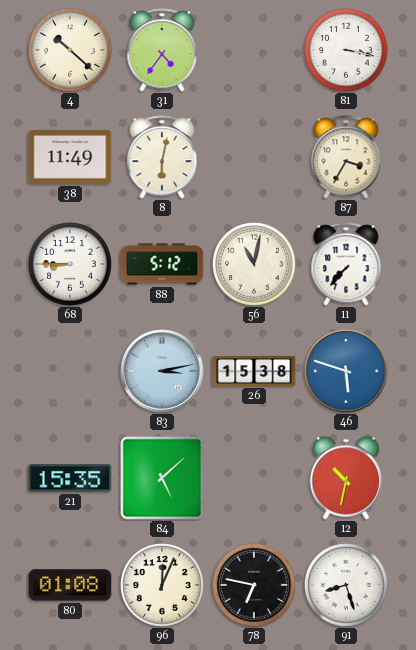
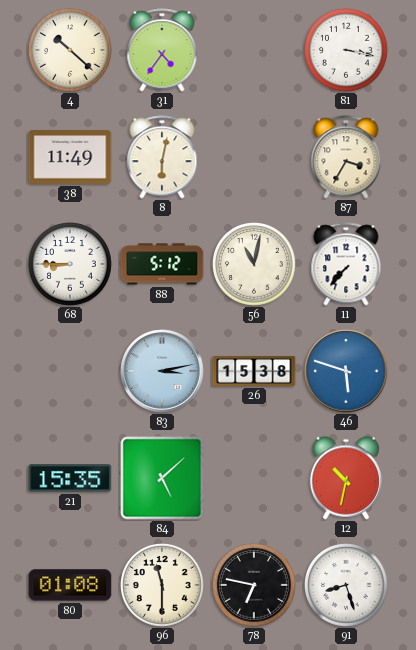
96: 12:04 -> 11:30
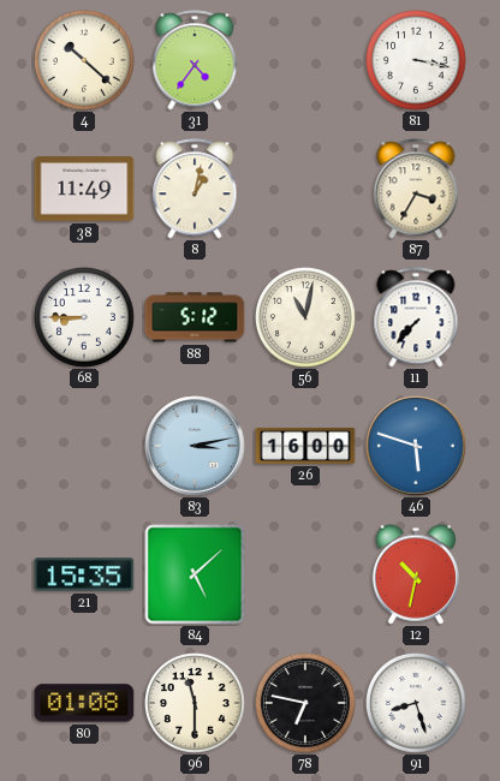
8: 6:02 -> 1:02
26: 15:38 -> 16:00
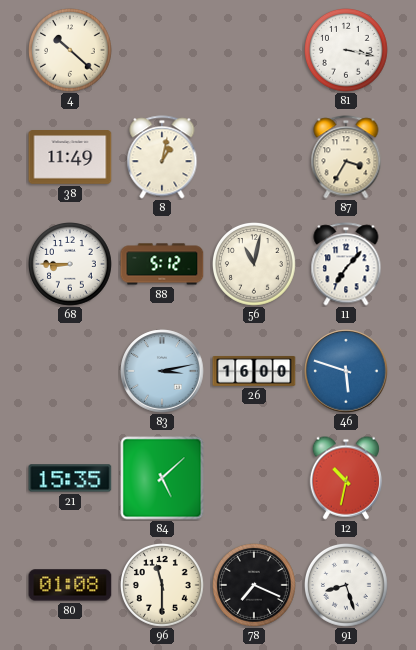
31: 4:36 -> none
11: 7:37 -> 7:07
78: 6:47 -> 7:19
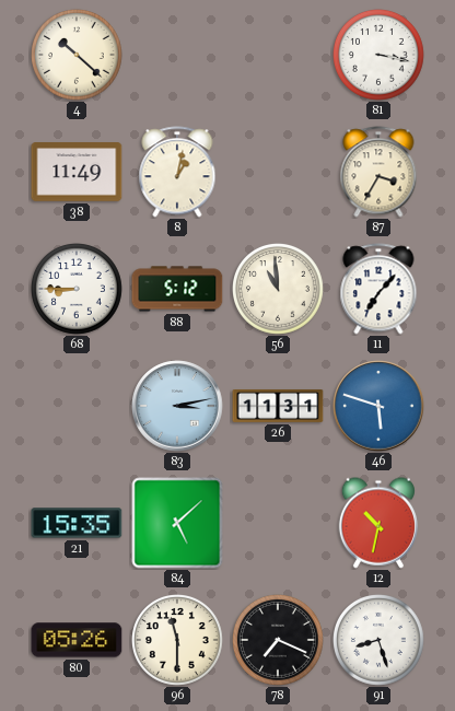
56: 11:02 -> 10:59
26: 16:00 -> 11:31
80: 01:08 -> 05:26
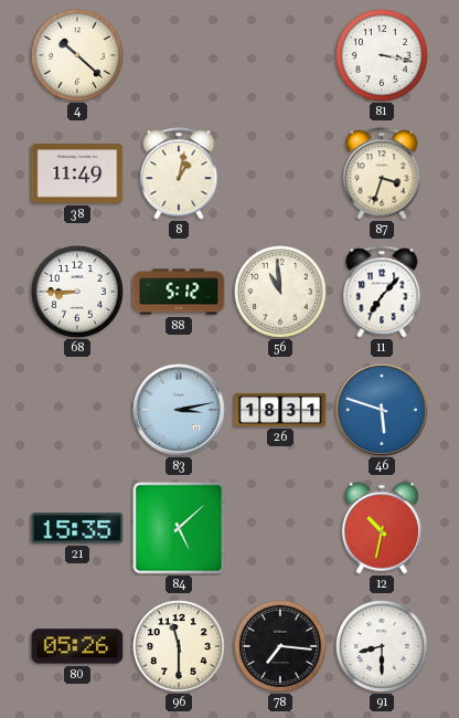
87: 3:35 -> 3:33
26: 11:31 -> 18:31
78: 7:19 -> 7:16
91: 8:27 -> 8:30
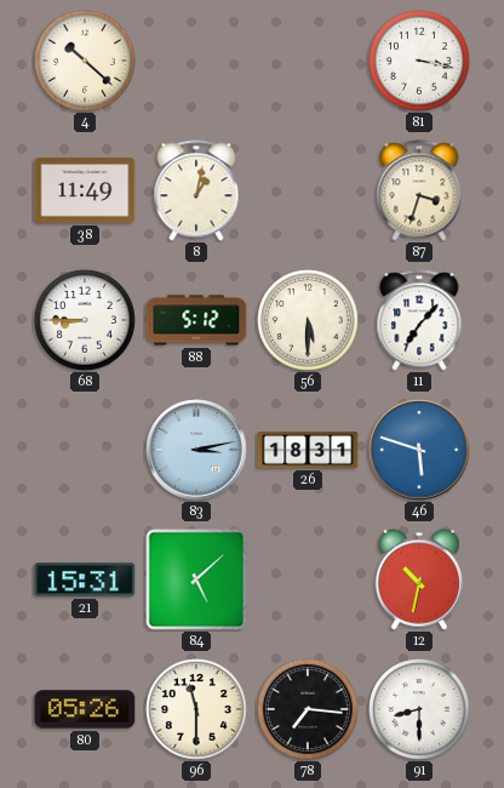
56: 10:59 -> 5:30
21: 15:35 -> 15:31
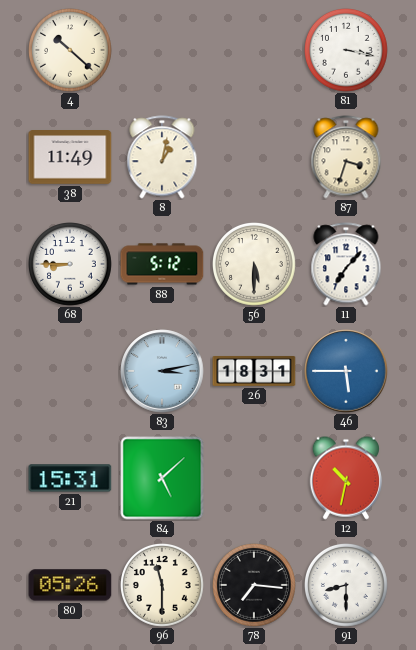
46: 5:48 -> 5:45
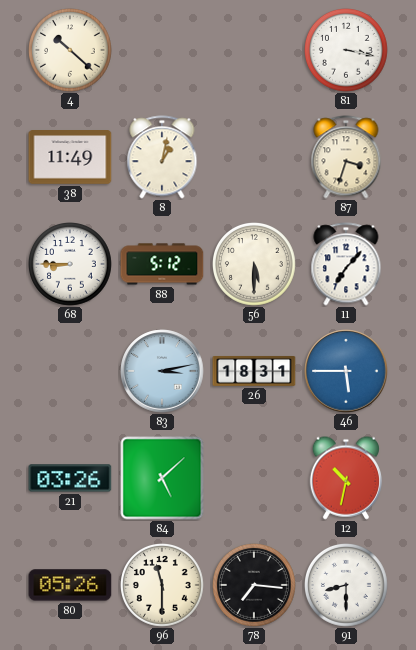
21: 15:31 -> 03:26
